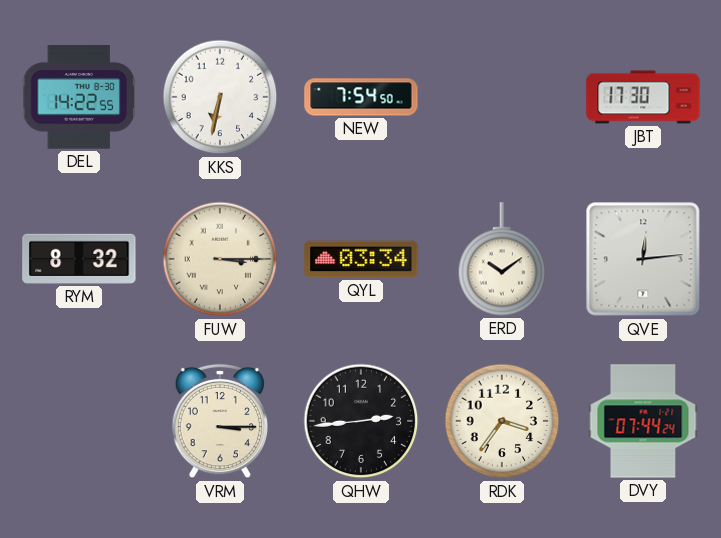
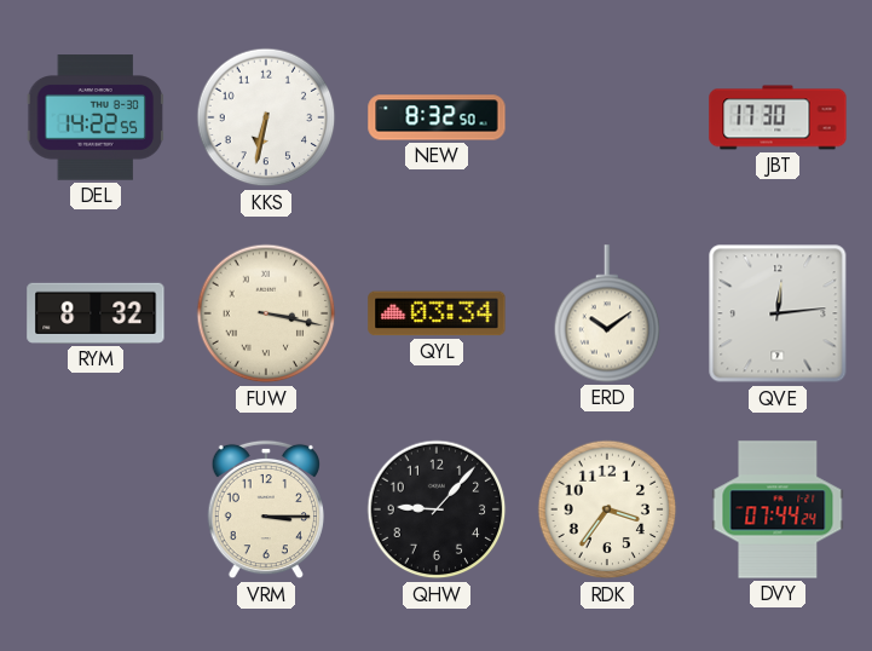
NEW: 7:54 -> 8:32
FUW: 3:15 -> 3:17
QHW: 2:44 -> 9:07
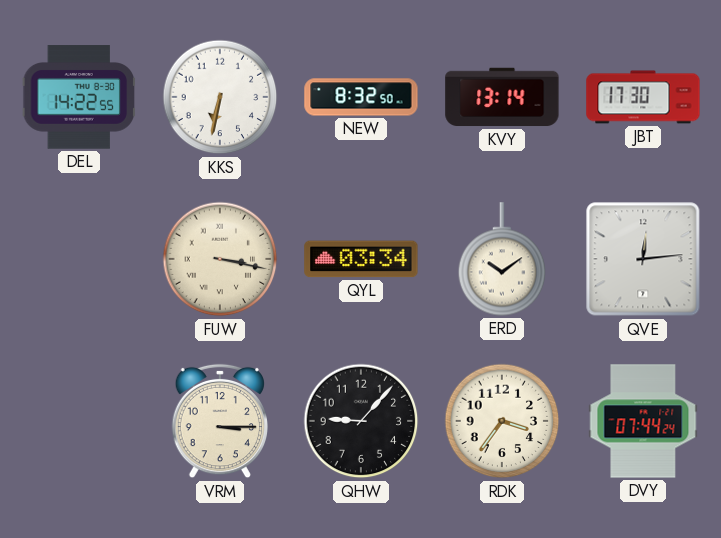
KVY: none -> 13:14
RYM: 8:32 -> none
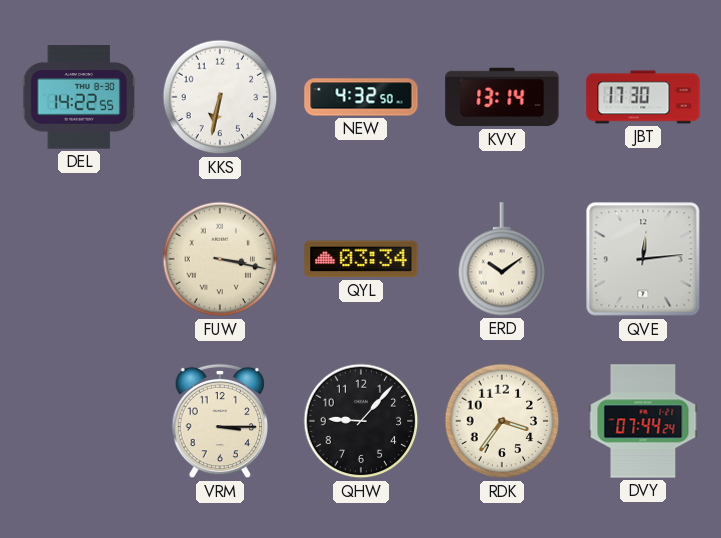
NEW: 8:32 -> 4:32
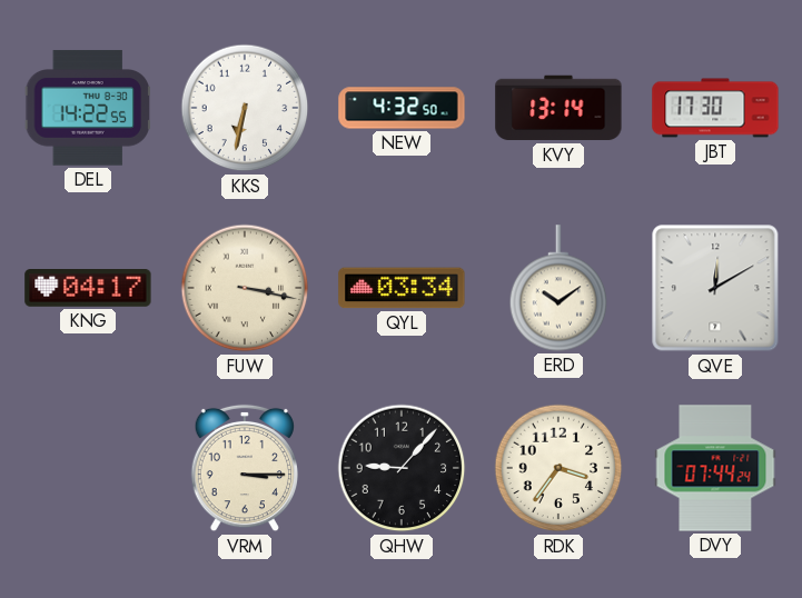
KNG: none -> 04:17
QVE: 12:14 -> 12:10
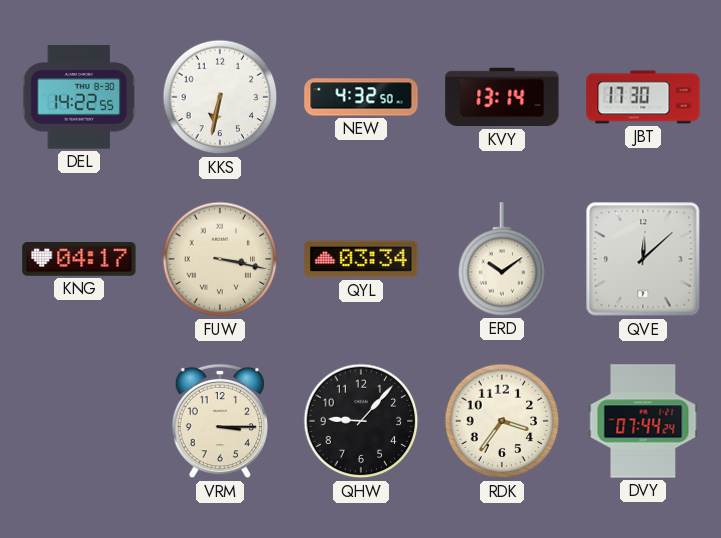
QVE: 12:10 -> 12:08
